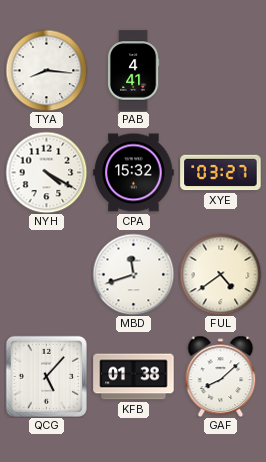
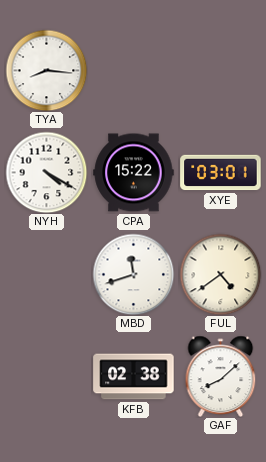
PAB: 4:41 -> none
CPA: 15:32 -> 15:22
XYE: 03:27 -> 03:01
QCG: 5:07 -> none
KFB: 01:38 -> 02:38
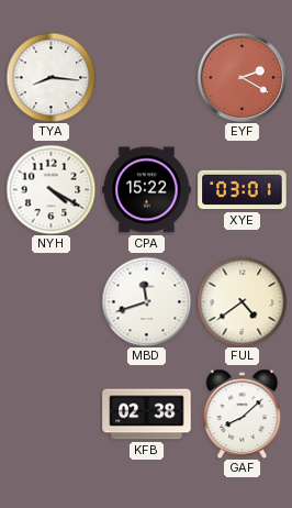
EYF: none -> 2:20
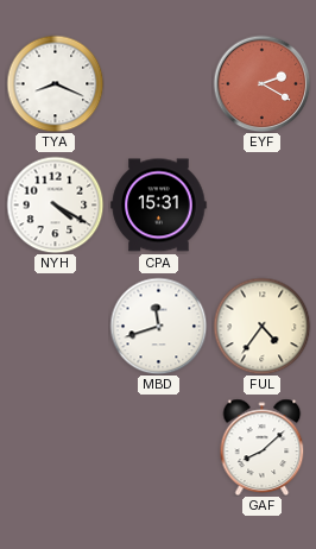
TYA: 8:16 -> 8:19
CPA: 15:22 -> 15:31
XYE: 03:01 -> none
FUL: 4:39 -> 4:36
KFB: 02:38 -> none
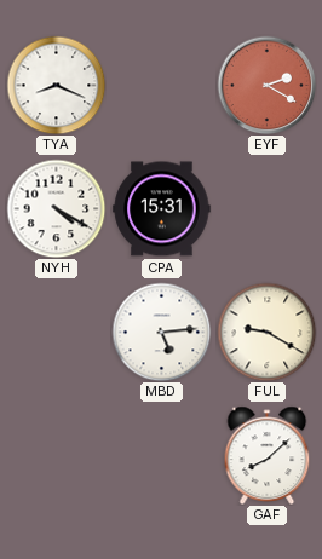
MBD: 11:42 -> 5:14
FUL: 4:36 -> 9:20
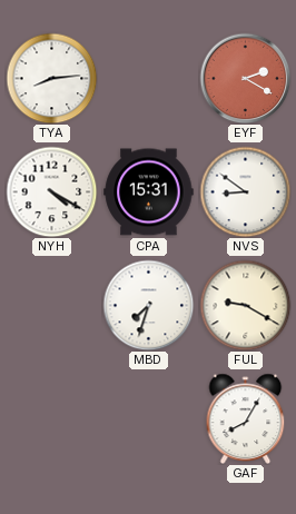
TYA: 8:19 -> 8:14
NVS: none -> 8:51
MBD: 5:14 -> 7:33
GAF: 8:08 -> 8:05
